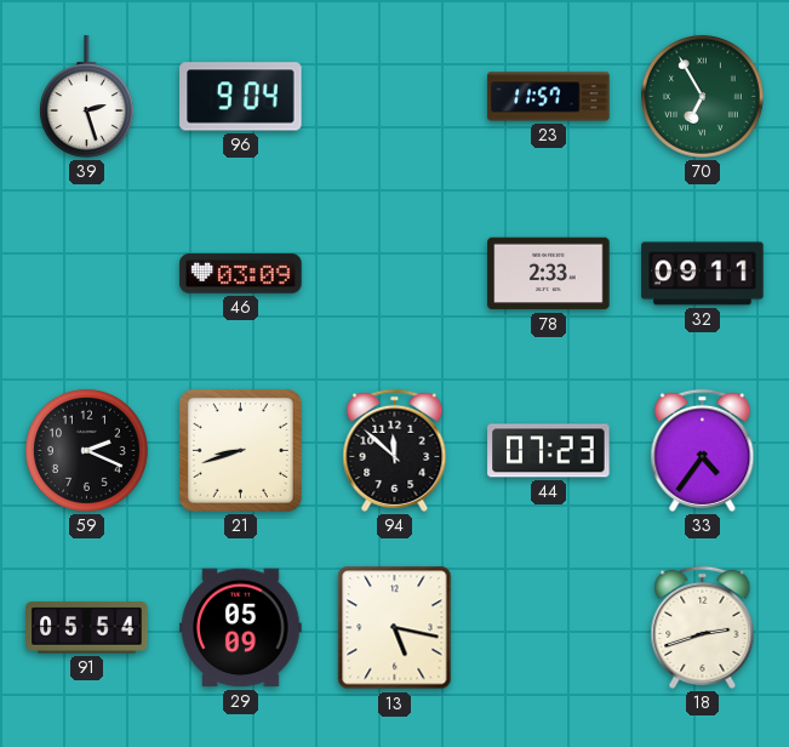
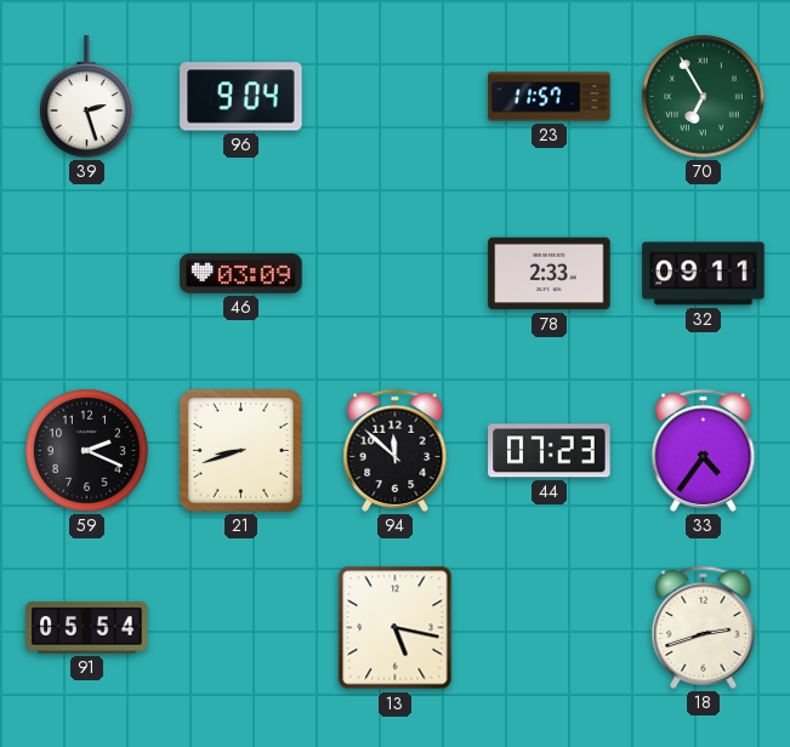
29: 05:09 -> none
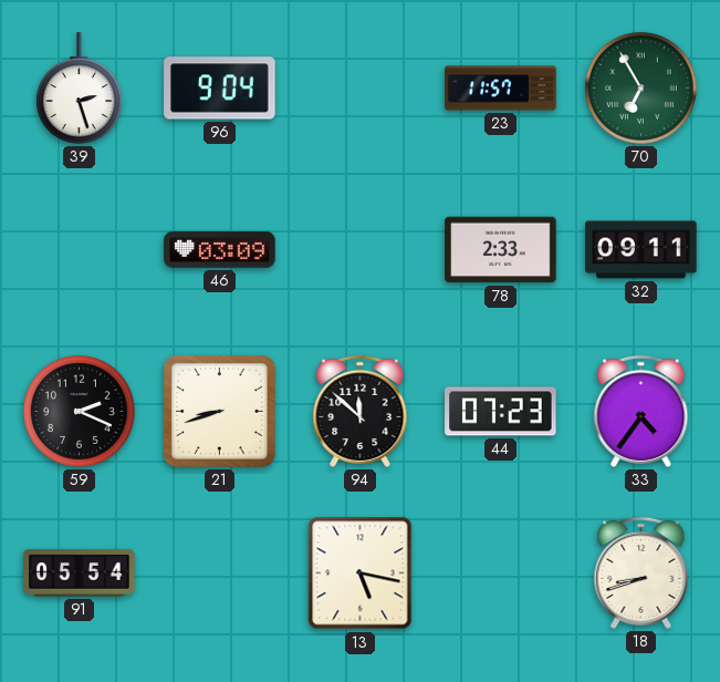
18: 2:42 -> 8:42
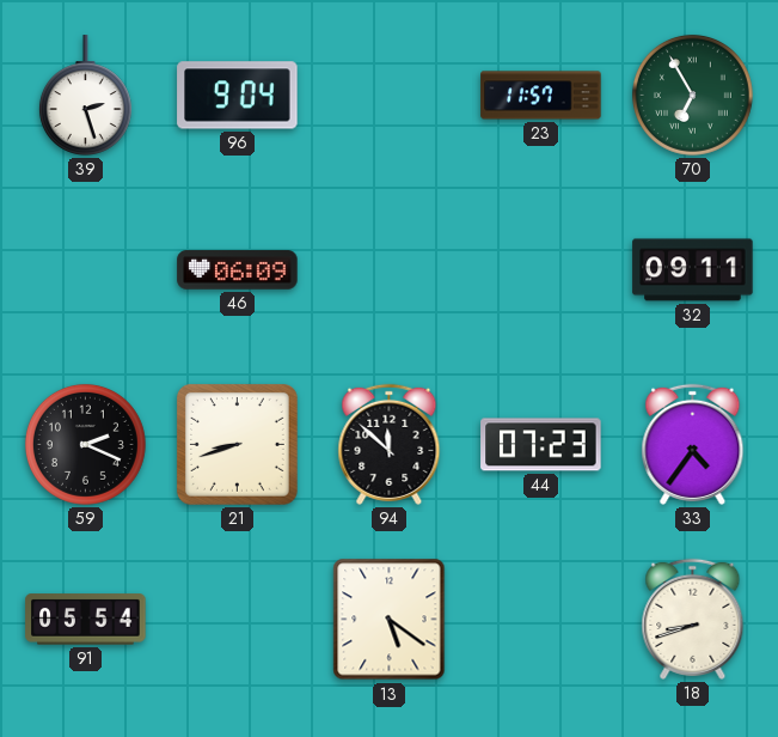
46: 03:09 -> 06:09
78: 2:33 -> none
13: 5:17 -> 5:21
